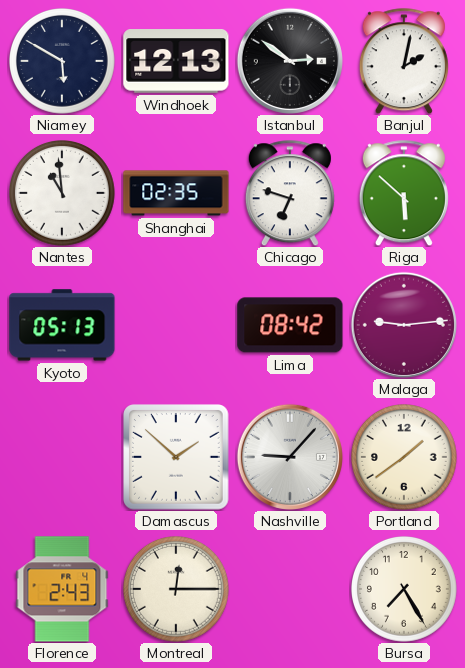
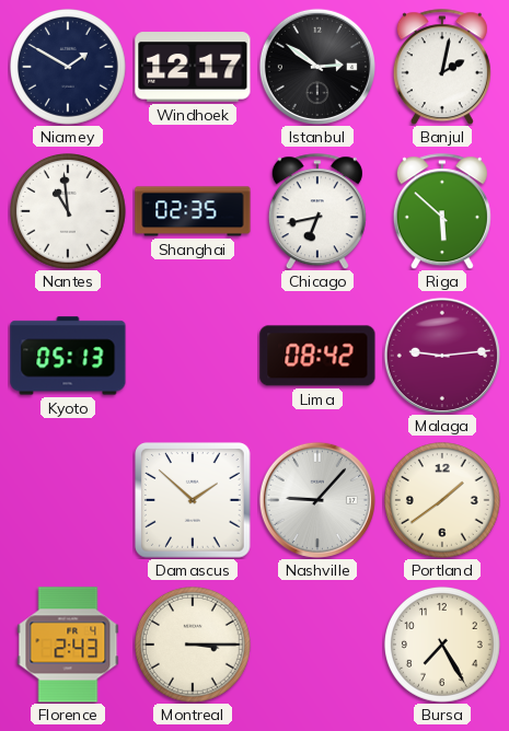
Niamey: 5:50 -> 1:50
Windhoek: 12:13 -> 12:17
Chicago: 6:48 -> 6:43
Montreal: 12:15 -> 3:15
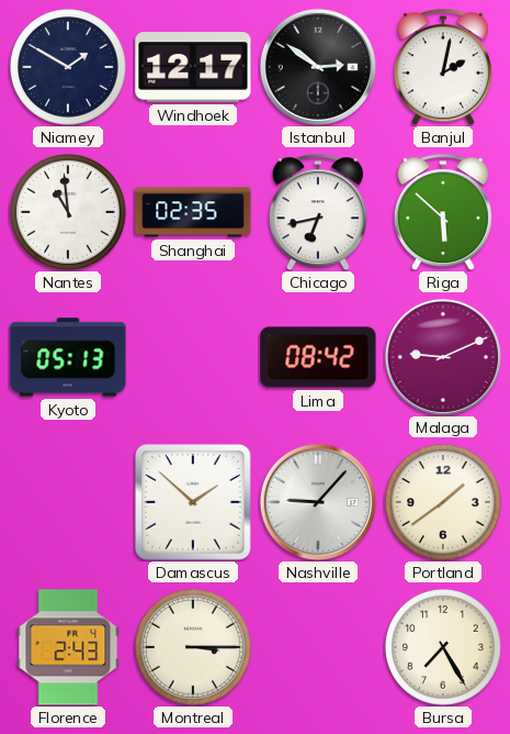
Malaga: 9:14 -> 9:11
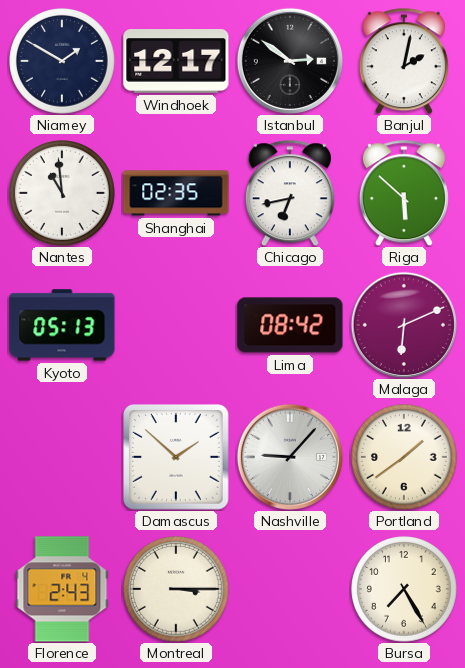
Malaga: 9:11 -> 6:11
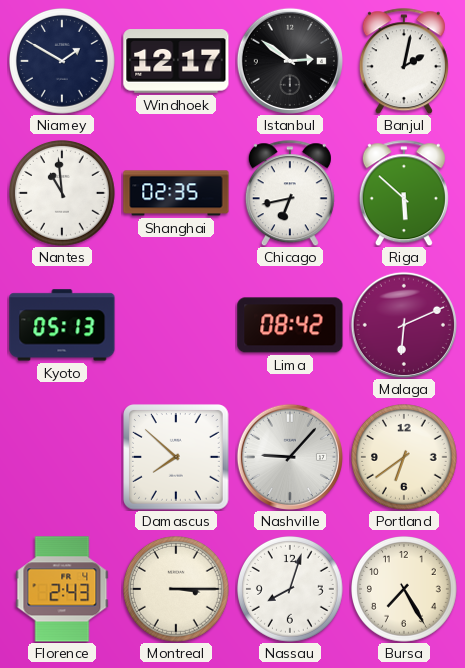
Damascus: 1:52 -> 7:52
Portland: 1:39 -> 6:39
Nassau: none -> 8:03
